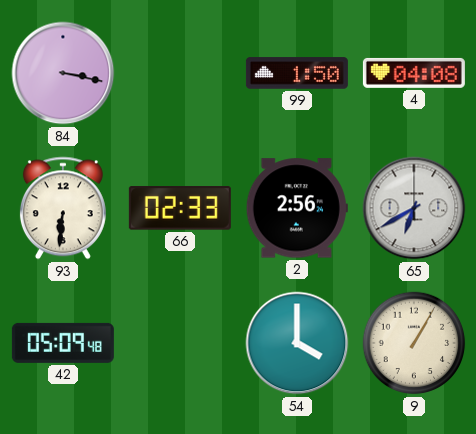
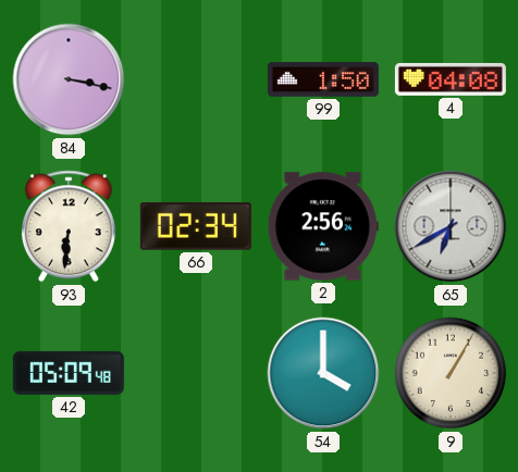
66: 02:33 -> 02:34
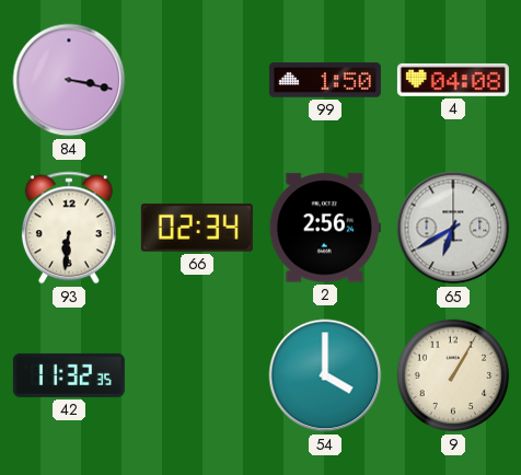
42: 05:09 -> 11:32
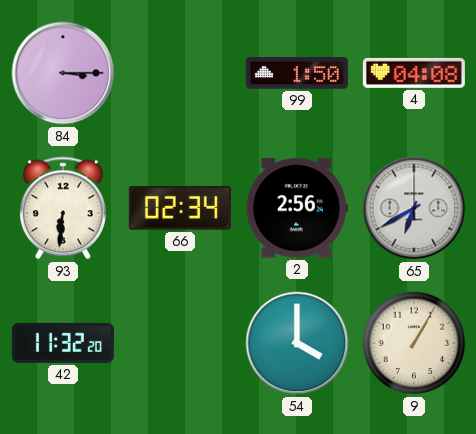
84: 3:17 -> 3:15
42: 11:32:35 -> 11:32:20
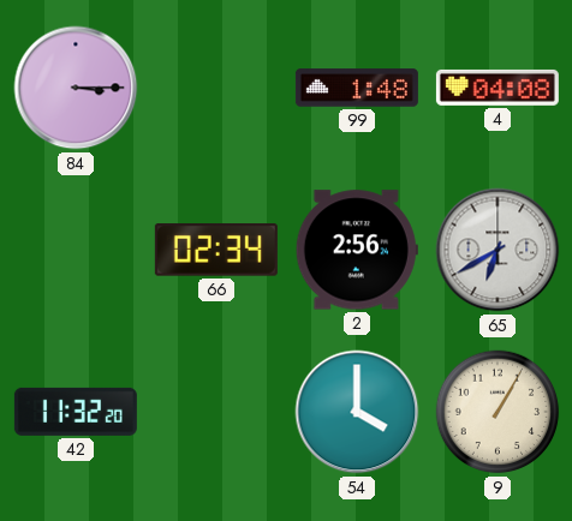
99: 1:50 -> 1:48
93: 6:31 -> none
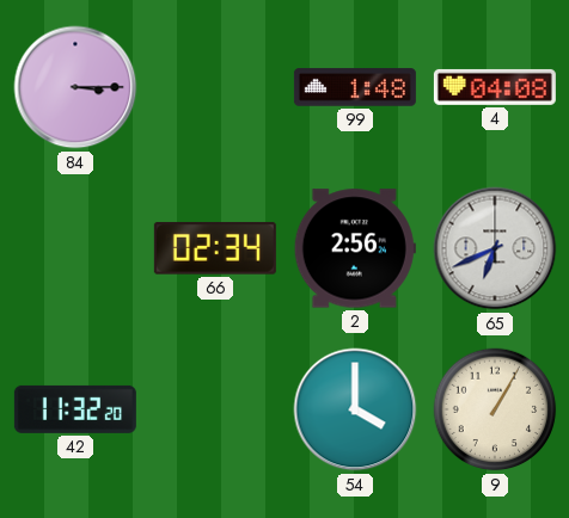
65: 6:40 -> 6:41
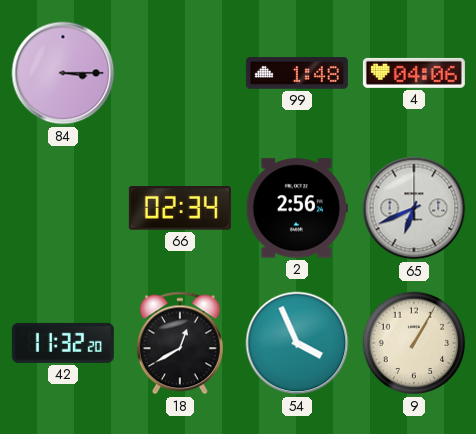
4: 04:08 -> 04:06
18: none -> 12:40
54: 4:00 -> 3:56
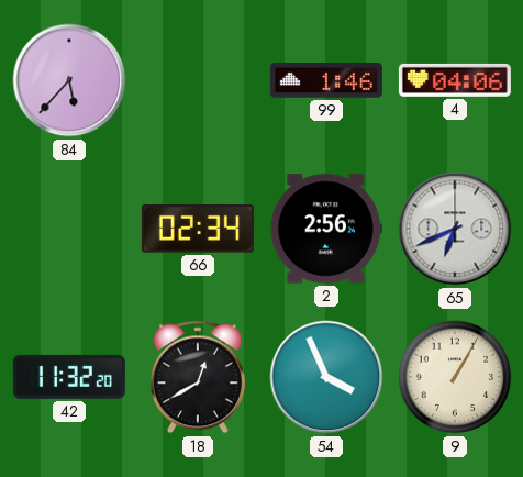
84: 3:15 -> 5:37
99: 1:48 -> 1:46
